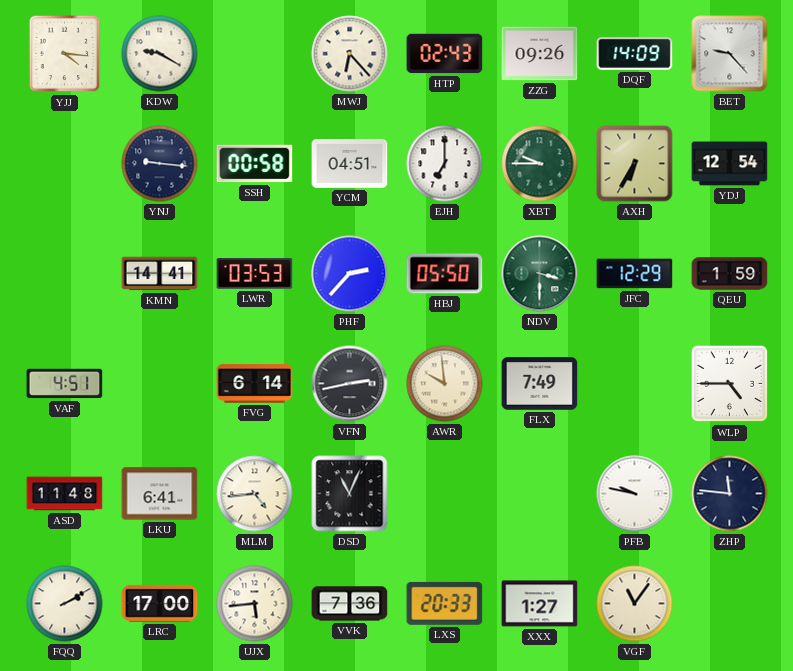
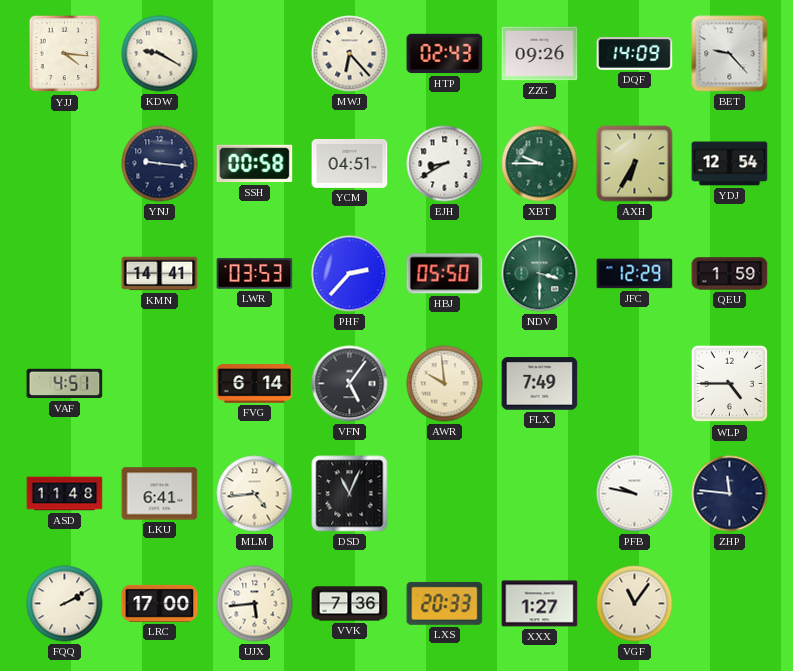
EJH: 7:00 -> 8:40
VFN: 2:43 -> 5:06
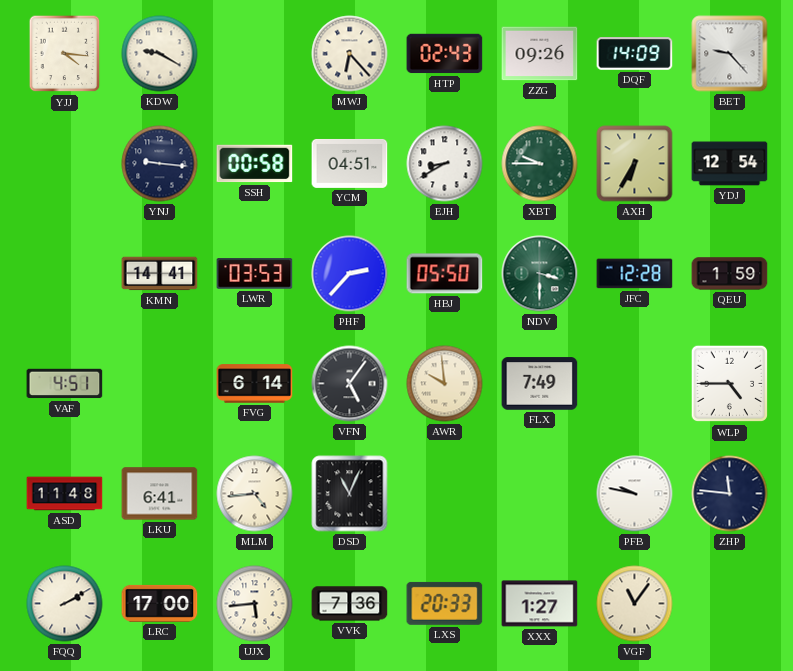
JFC: 12:29 -> 12:28
